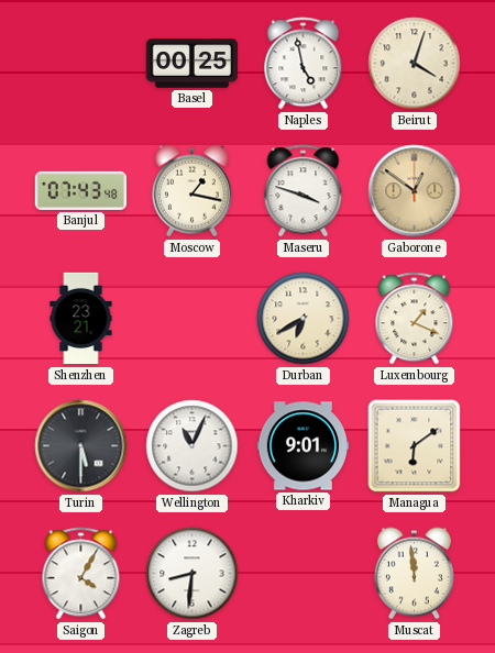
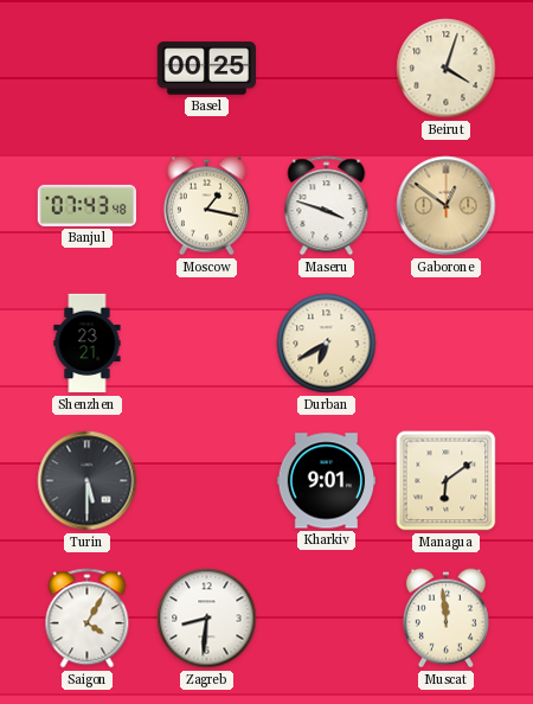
Naples: 4:58 -> none
Luxembourg: 1:19 -> none
Wellington: 11:04 -> none
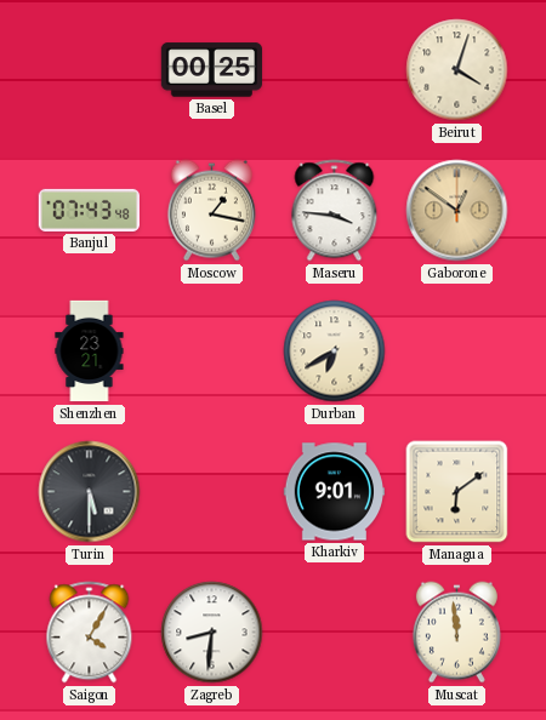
Maseru: 3:48 -> 3:46
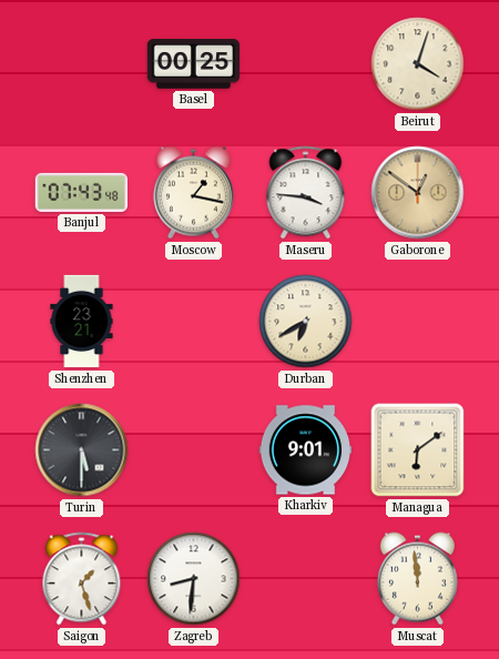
Saigon: 4:05 -> 1:27
